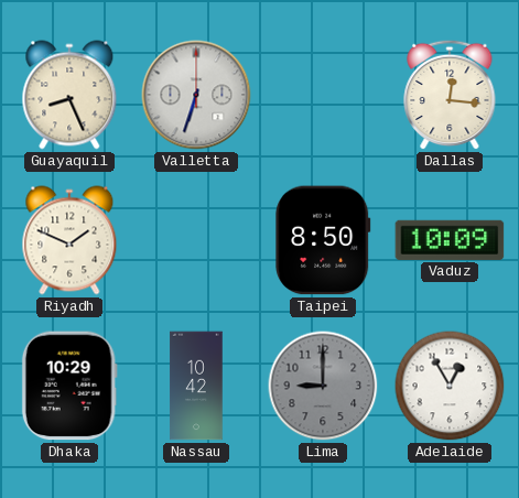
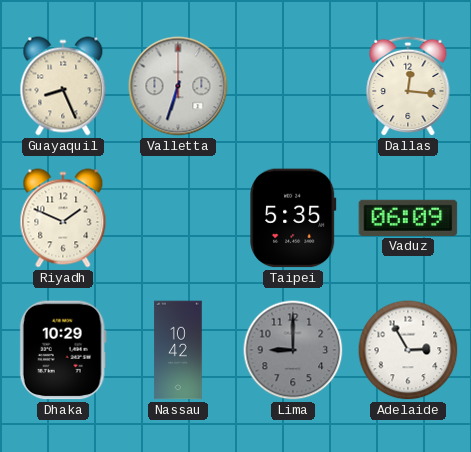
Taipei: 8:50 -> 5:35
Vaduz: 10:09 -> 06:09
Adelaide: 12:55 -> 2:55
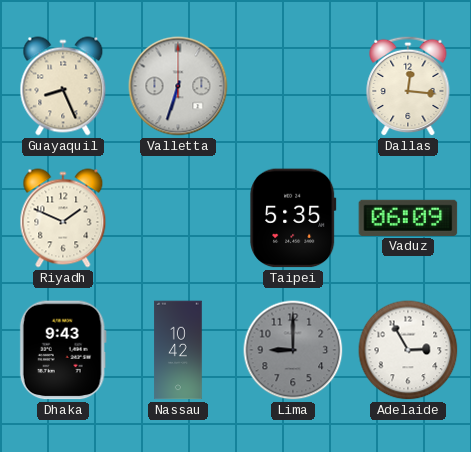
Dhaka: 10:29 -> 9:43
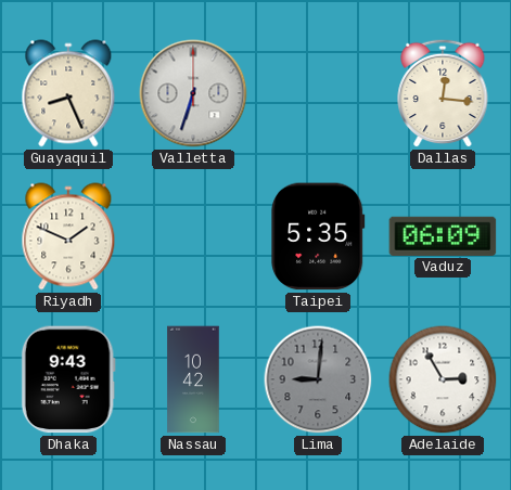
Lima: 9:00 -> 9:01
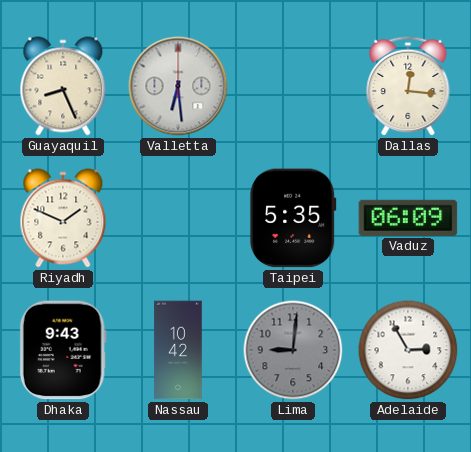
Valletta: 6:33 -> 6:29
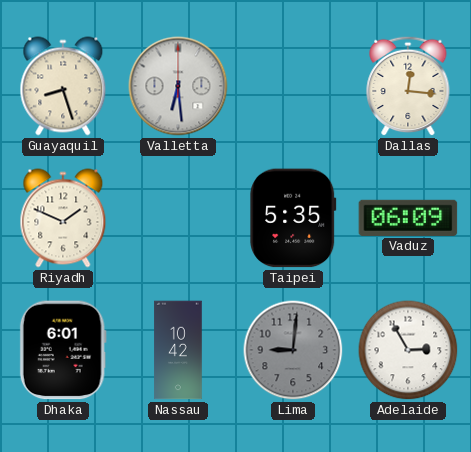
Guayaquil: 8:26 -> 8:27
Dhaka: 9:43 -> 6:01
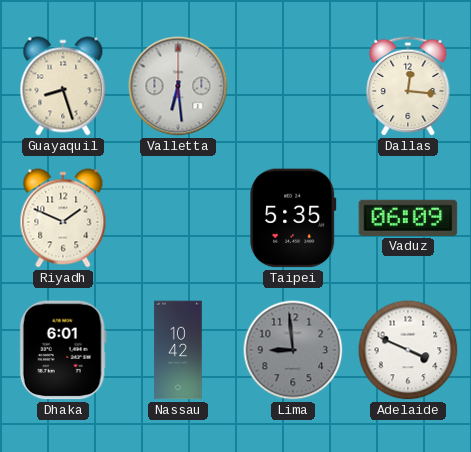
Lima: 9:01 -> 8:59
Adelaide: 2:55 -> 3:49
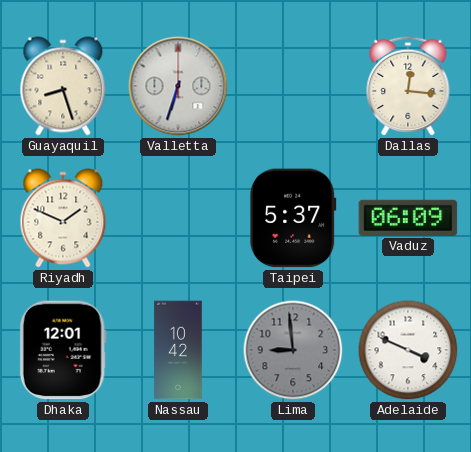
Valletta: 6:29 -> 6:33
Taipei: 5:35 -> 5:37
Dhaka: 6:01 -> 12:01
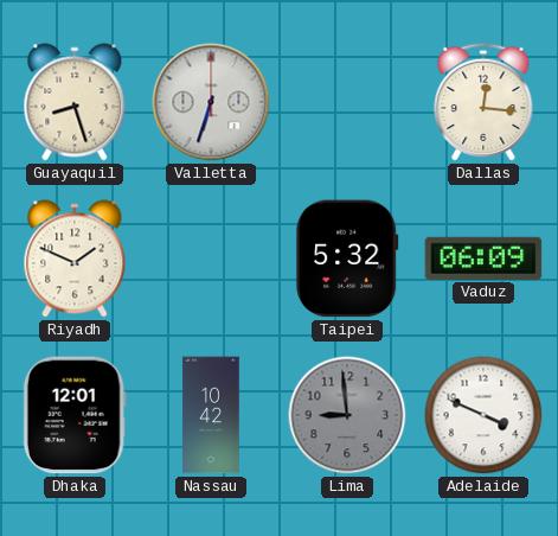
Taipei: 5:37 -> 5:32
